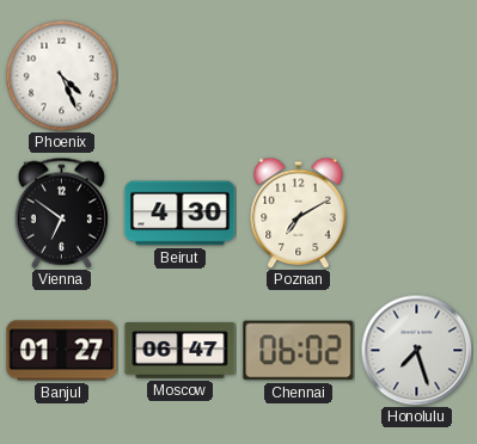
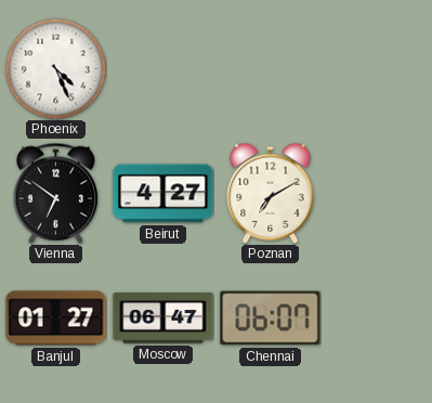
Beirut: 4:30 -> 4:27
Chennai: 06:02 -> 06:07
Honolulu: 7:27 -> none
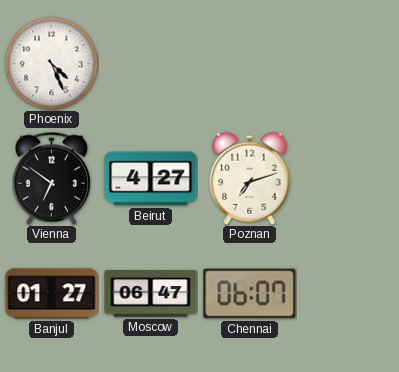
Poznan: 7:10 -> 7:12
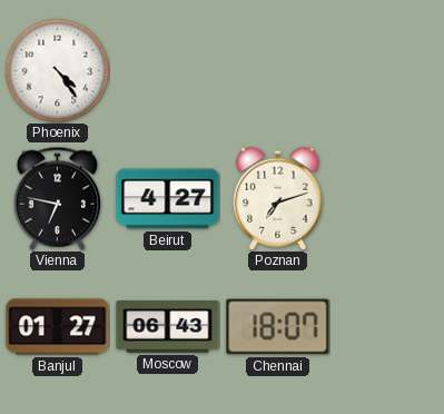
Phoenix: 4:26 -> 4:24
Vienna: 6:51 -> 6:47
Moscow: 06:47 -> 06:43
Chennai: 06:07 -> 18:07
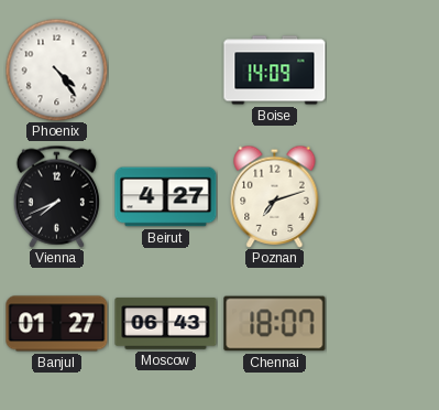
Boise: none -> 14:09
Vienna: 6:47 -> 7:41
